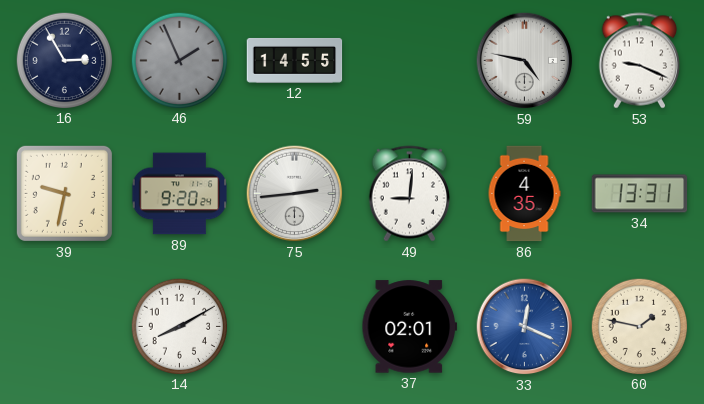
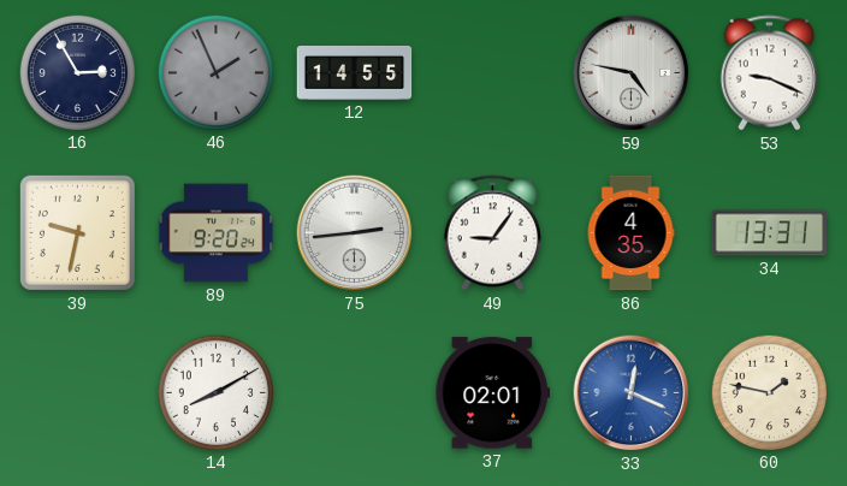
49: 9:01 -> 9:06
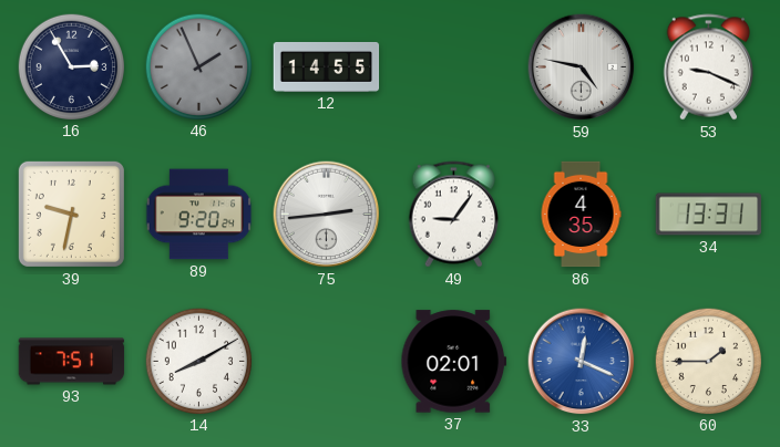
93: none -> 7:51
60: 1:47 -> 1:45
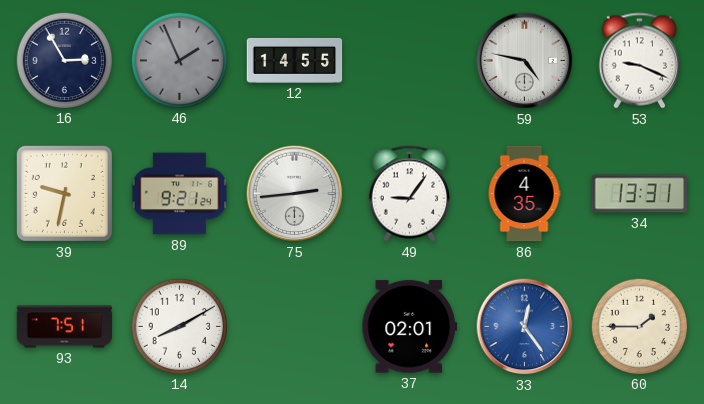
89: 9:20 -> 9:21
33: 12:19 -> 12:24
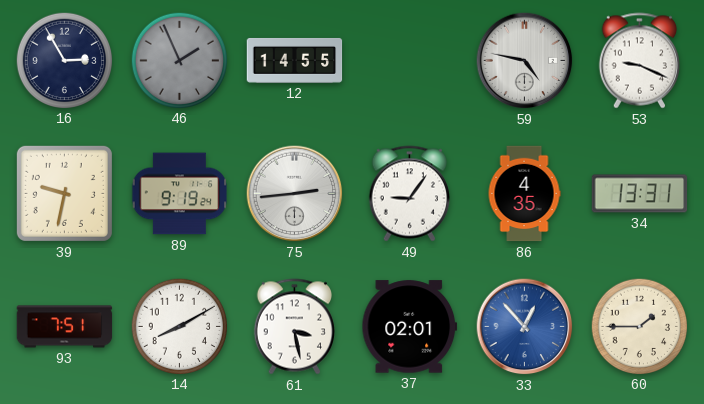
89: 9:21 -> 9:19
61: none -> 3:28
33: 12:24 -> 12:53
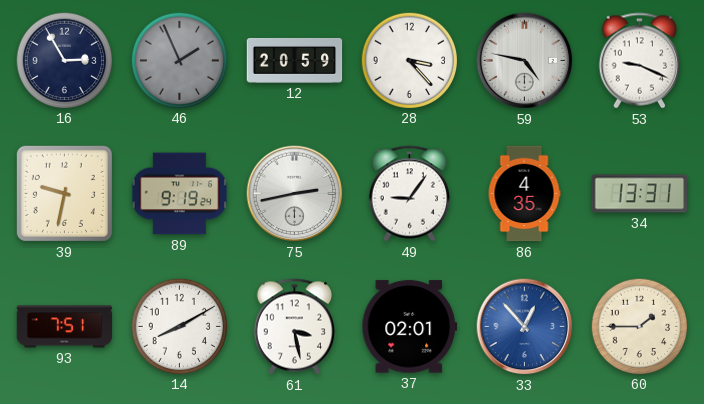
12: 14:55 -> 20:59
28: none -> 3:23
75: 2:44 -> 2:43
